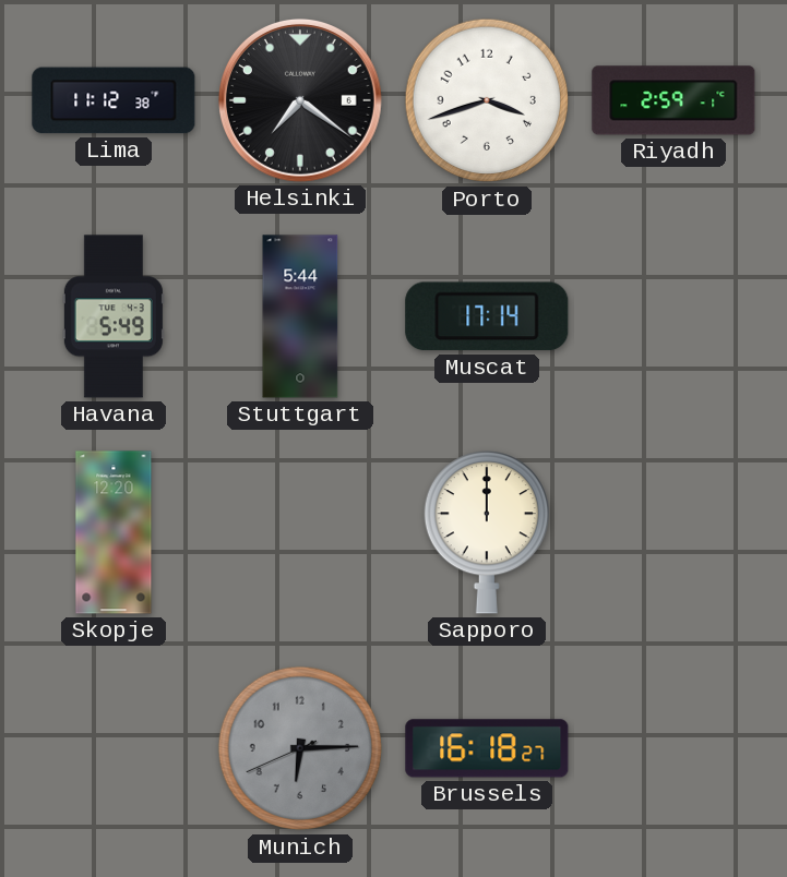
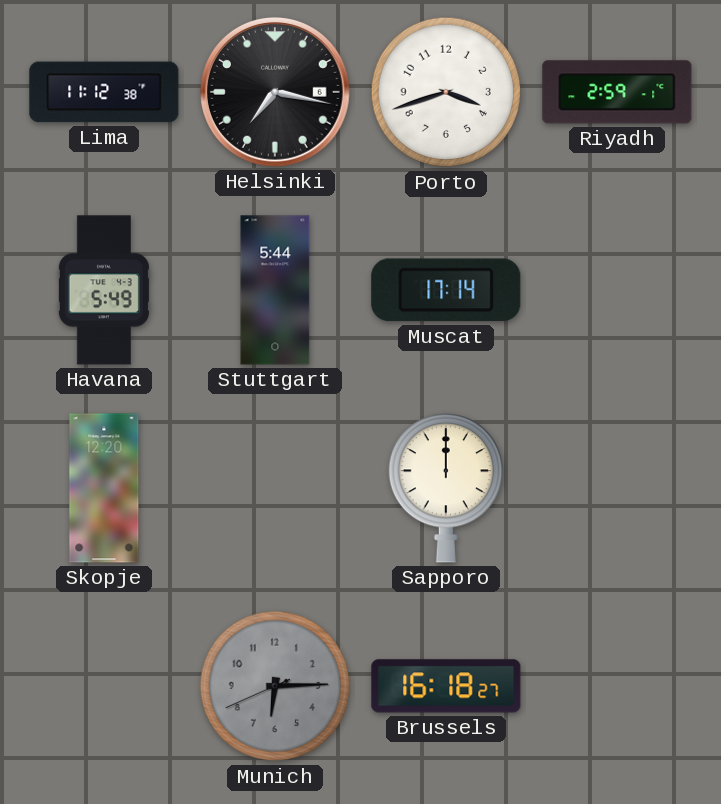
Helsinki: 7:21 -> 7:17
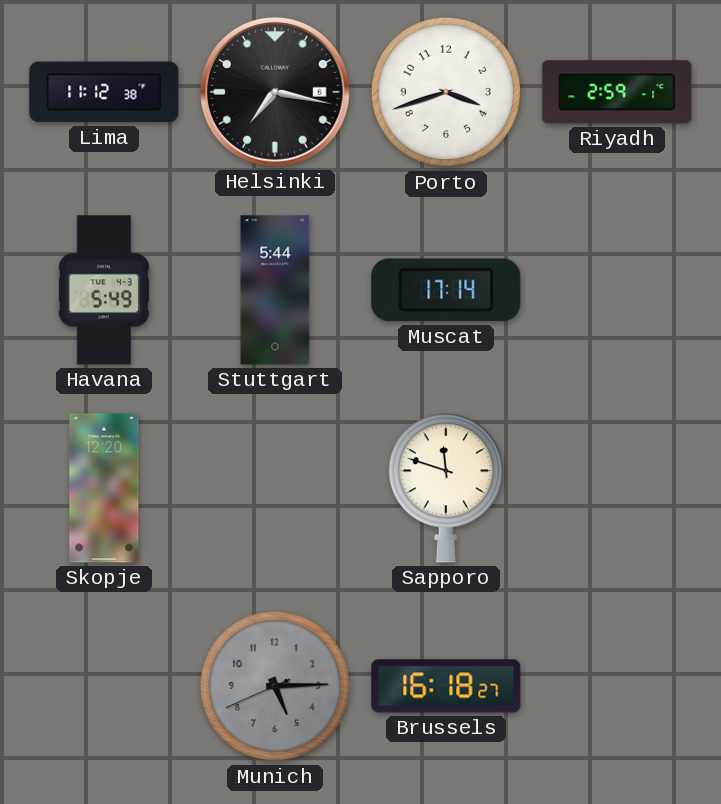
Sapporo: 12:00 -> 11:48
Munich: 6:14 -> 5:14
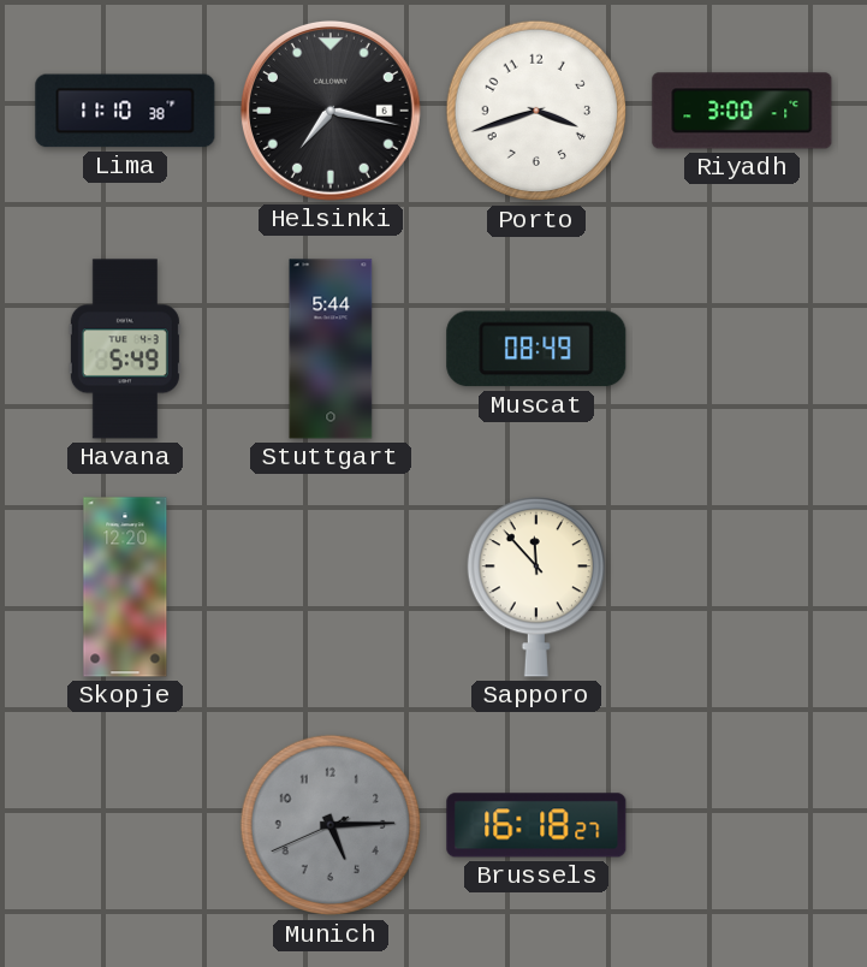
Lima: 11:12 -> 11:10
Riyadh: 2:59 -> 3:00
Muscat: 17:14 -> 08:49
Sapporo: 11:48 -> 11:53
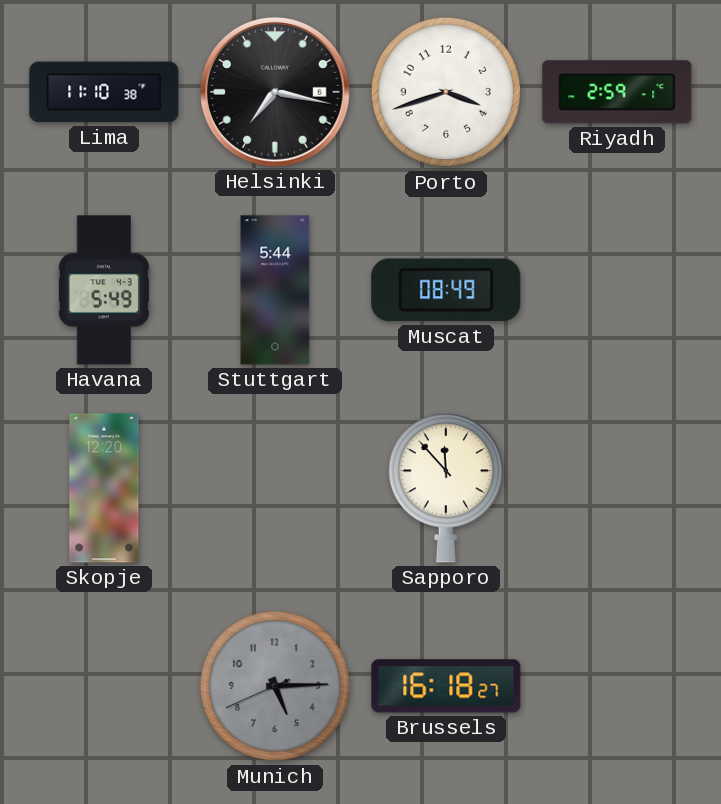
Riyadh: 3:00 -> 2:59
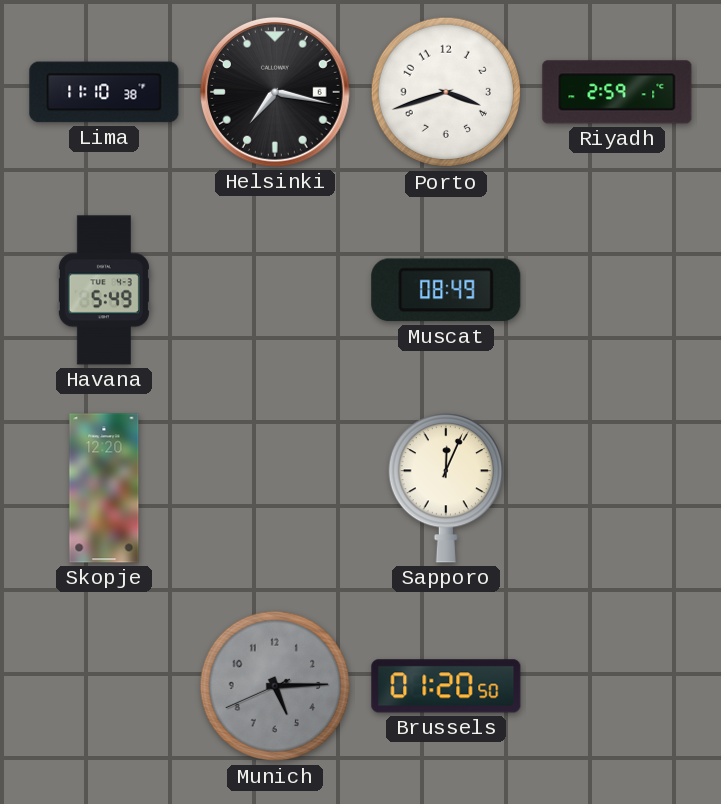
Stuttgart: 5:44 -> none
Sapporo: 11:53 -> 12:04
Brussels: 16:18 -> 01:20
